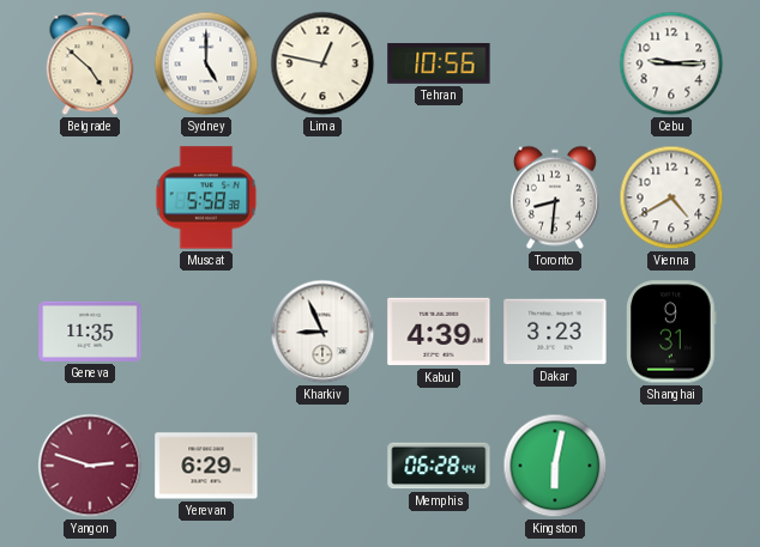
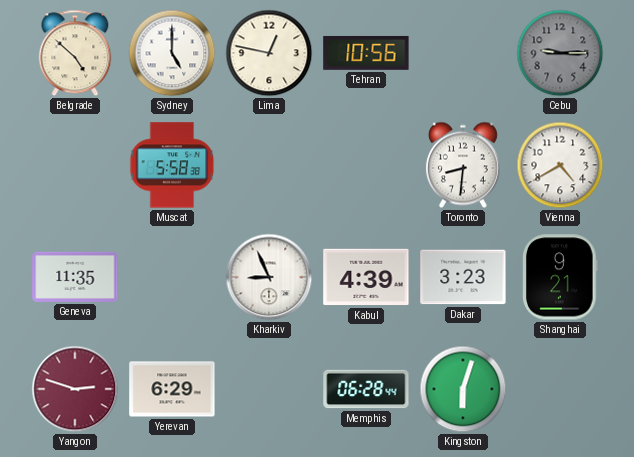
Cebu dial: white -> grey
Shanghai: 9:31 -> 9:21
Kingston: 6:02 -> 6:03
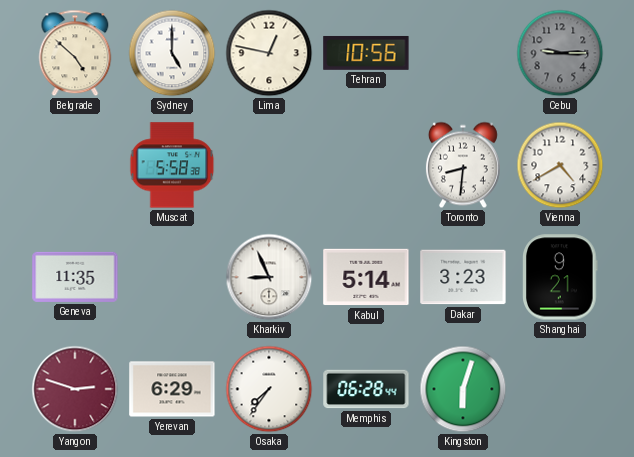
Kabul: 4:39 -> 5:14
Osaka: none -> 7:36
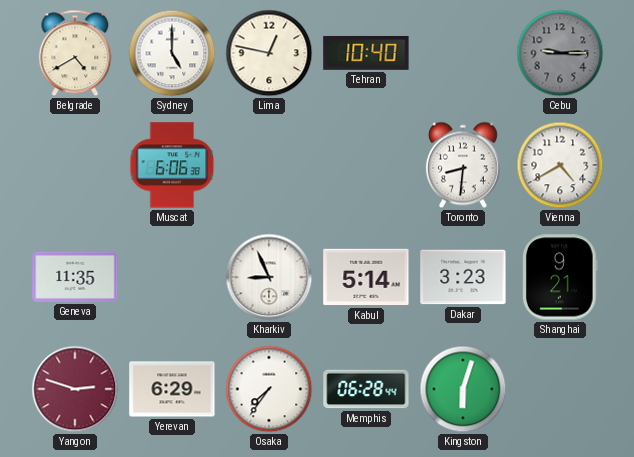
Belgrade: 4:52 -> 4:40
Tehran: 10:56 -> 10:40
Muscat: 5:58 -> 6:06
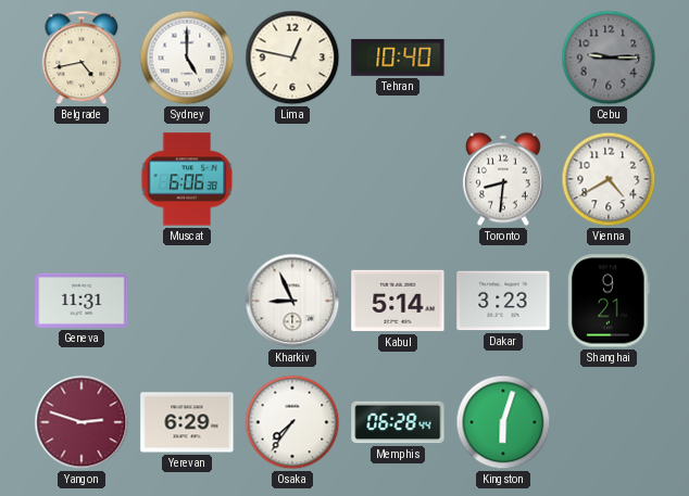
Belgrade: 4:40 -> 4:43
Geneva: 11:35 -> 11:31
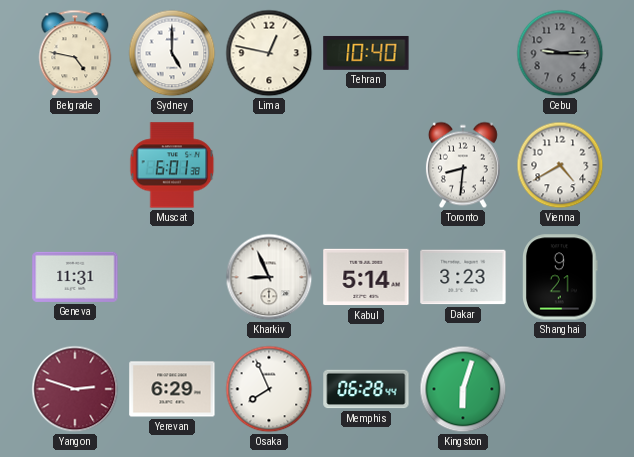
Belgrade: 4:43 -> 4:47
Muscat: 6:06 -> 6:01
Osaka: 7:36 -> 7:56
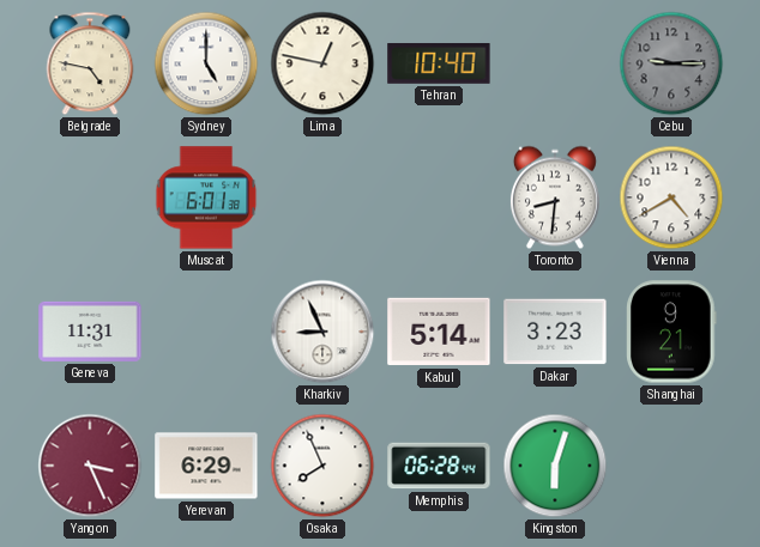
Yangon: 2:48 -> 3:26
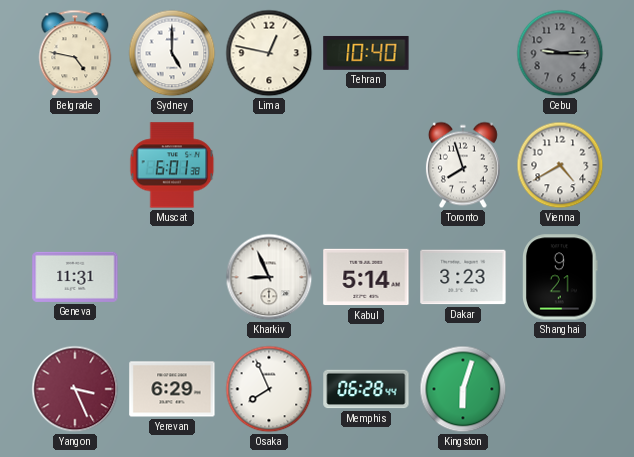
Toronto: 8:31 -> 7:57
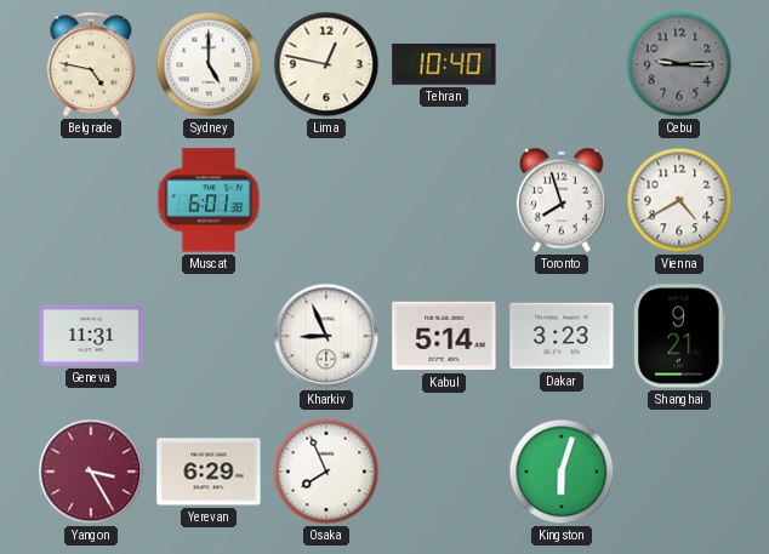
Yangon: 3:26 -> 3:25
Memphis: 06:28 -> none
